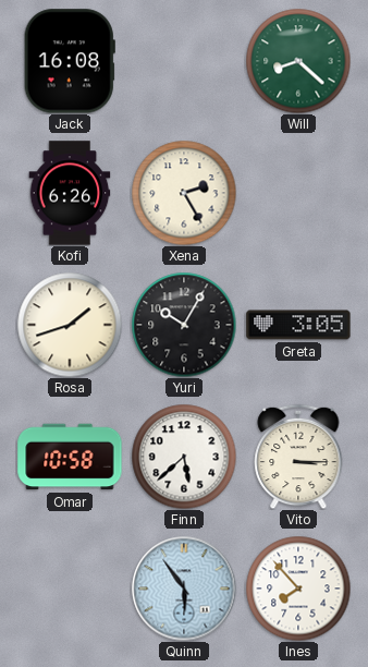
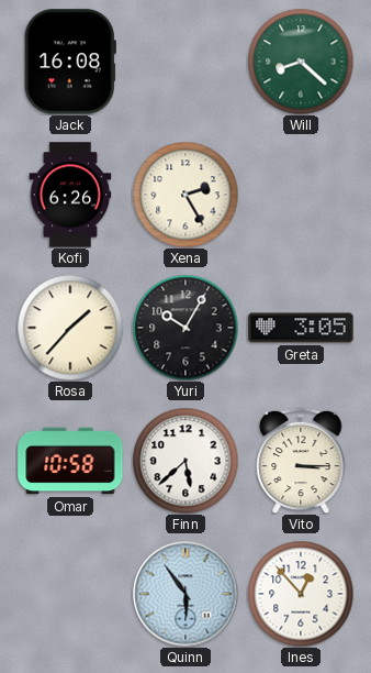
Rosa: 1:42 -> 1:37
Ines: 7:53 -> 12:53
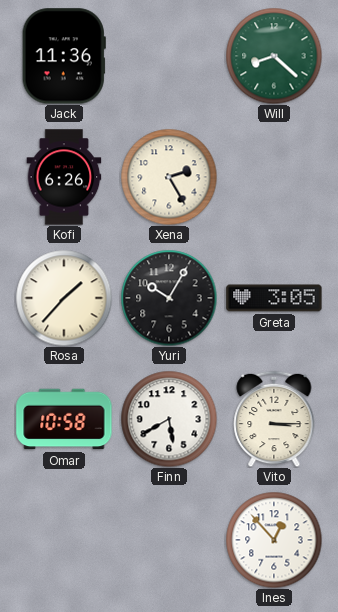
Jack: 16:08 -> 11:36
Finn: 5:38 -> 5:40
Quinn: 5:54 -> none
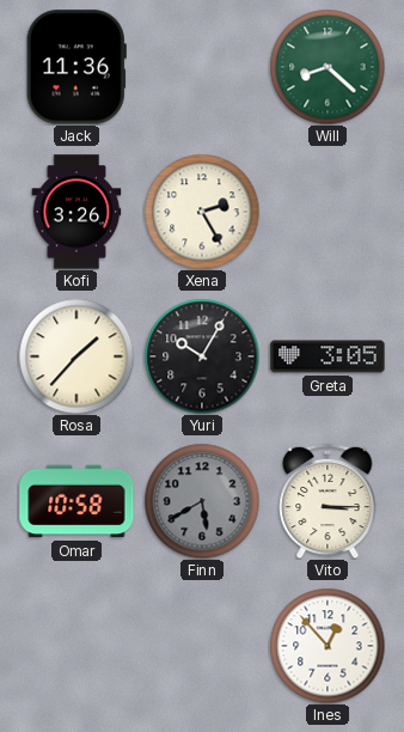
Kofi: 6:26 -> 3:26
Finn dial: white -> grey
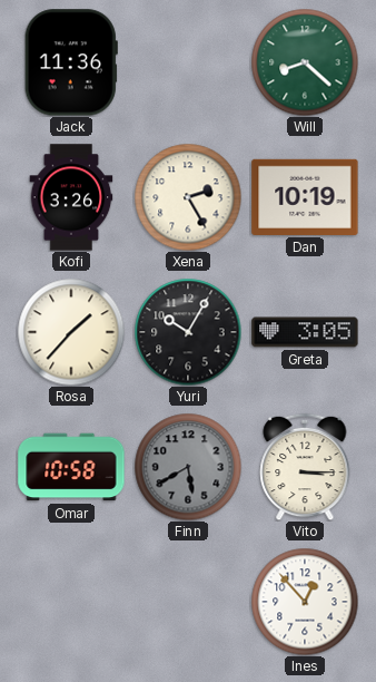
Dan: none -> 10:19
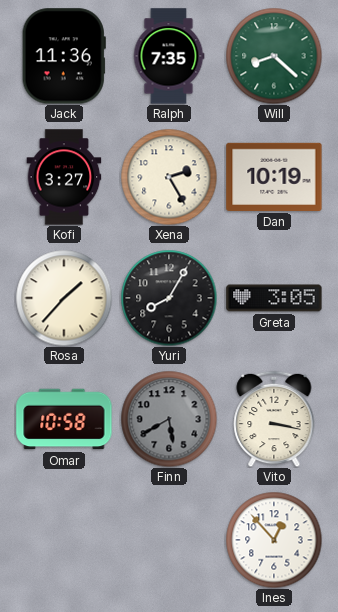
Ralph: none -> 7:35
Kofi: 3:26 -> 3:27
Yuri: 10:05 -> 8:05
Vito: 3:15 -> 3:17
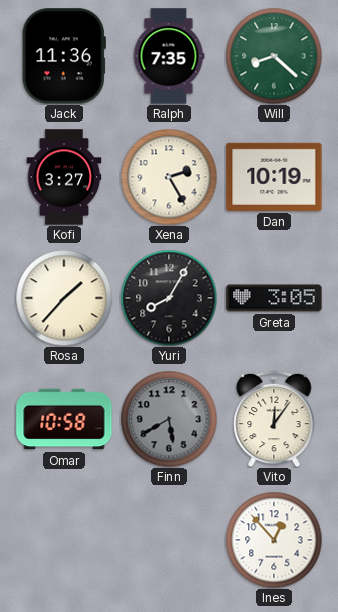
Vito: 3:17 -> 12:06
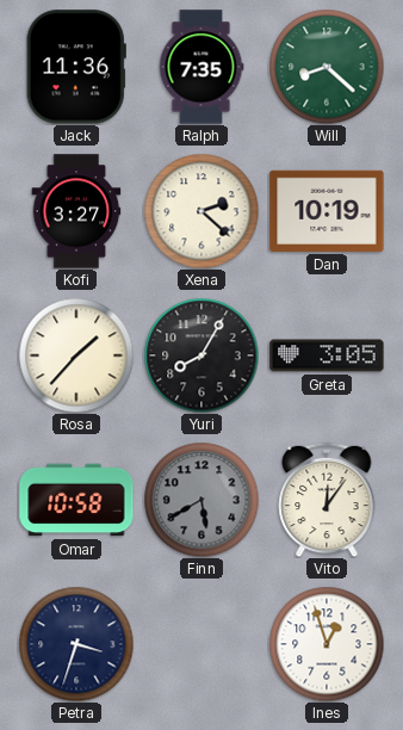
Xena: 2:25 -> 2:22
Petra: none -> 3:33
Ines: 12:53 -> 12:57
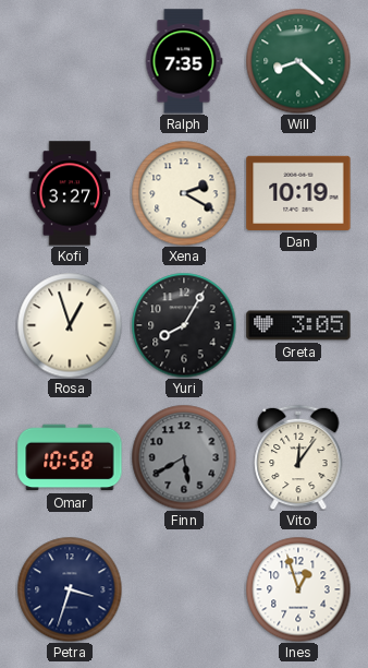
Jack: 11:36 -> none
Xena: 2:22 -> 2:20
Rosa: 1:37 -> 12:57
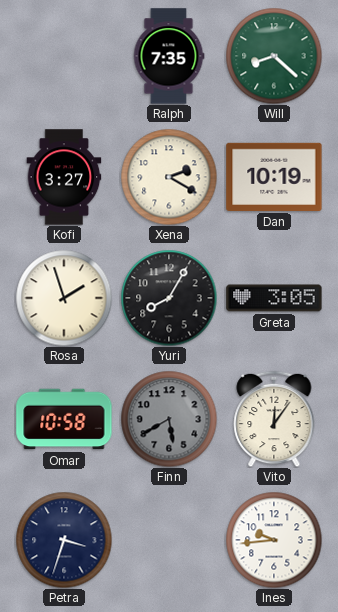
Rosa: 12:57 -> 1:57
Ines: 12:57 -> 9:44
